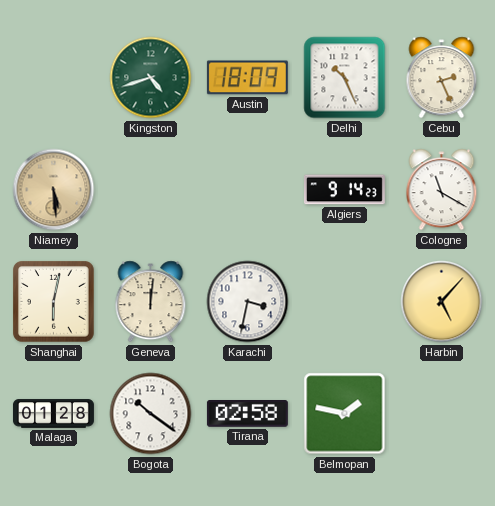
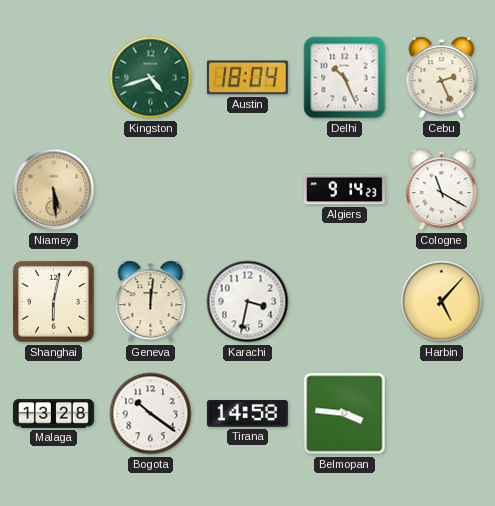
Austin: 18:09 -> 18:04
Malaga: 01:28 -> 13:28
Tirana: 02:58 -> 14:58
Belmopan: 1:47 -> 3:46
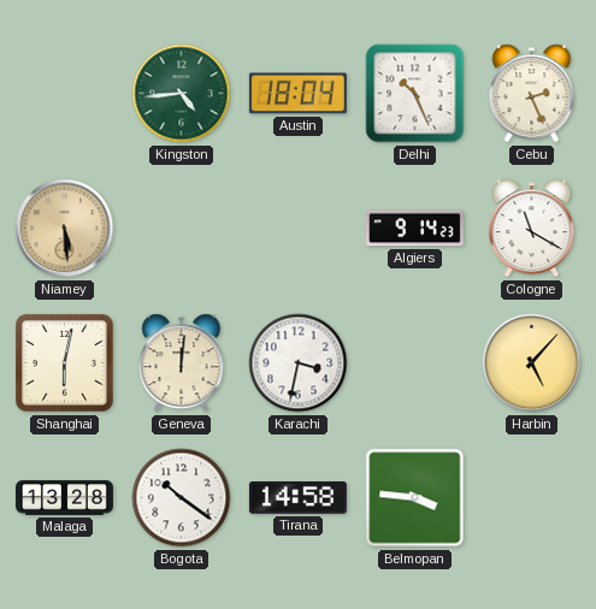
Kingston: 4:42 -> 4:44
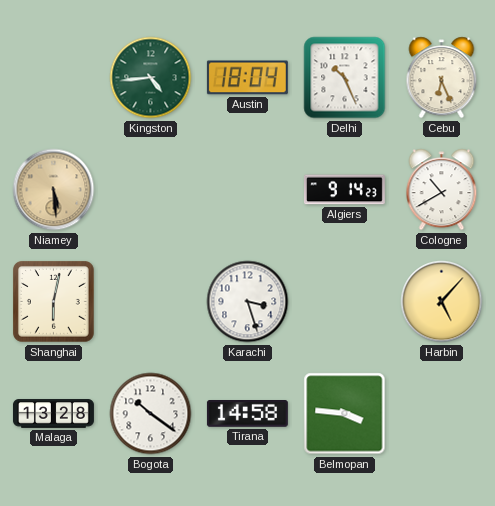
Cebu: 2:26 -> 6:26
Cologne: 11:20 -> 10:40
Geneva: 12:01 -> none
Karachi: 3:32 -> 3:27
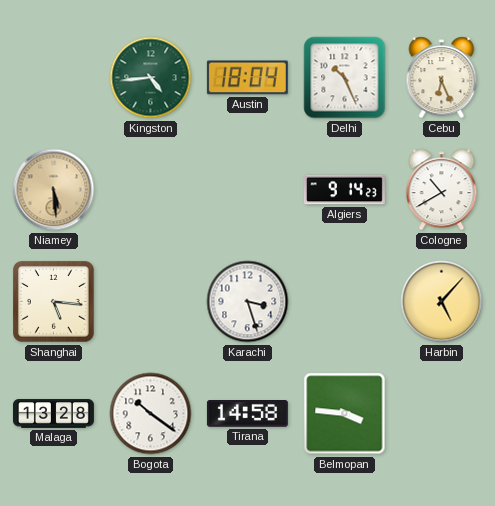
Shanghai: 6:02 -> 5:16
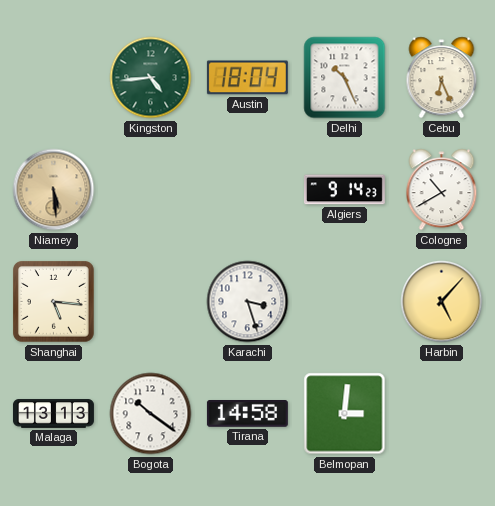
Malaga: 13:28 -> 13:13
Belmopan: 3:46 -> 3:01
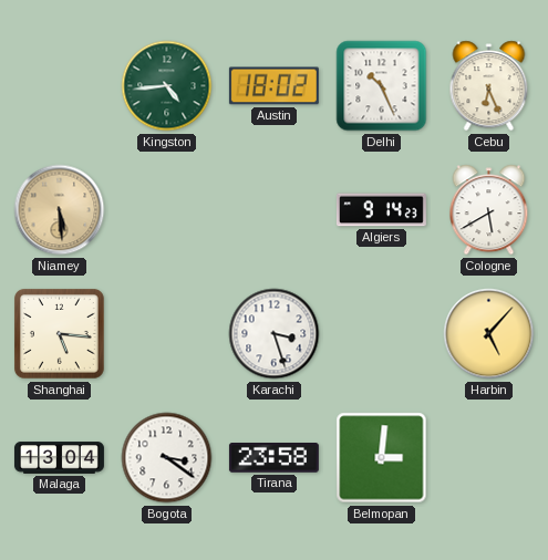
Austin: 18:04 -> 18:02
Cologne: 10:40 -> 5:40
Malaga: 13:13 -> 13:04
Bogota: 10:21 -> 3:21
Tirana: 14:58 -> 23:58
